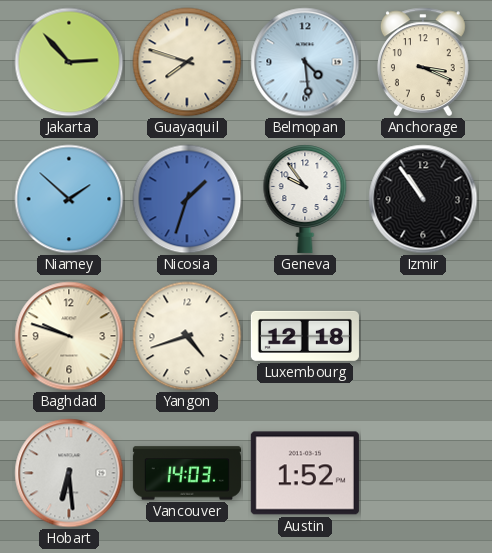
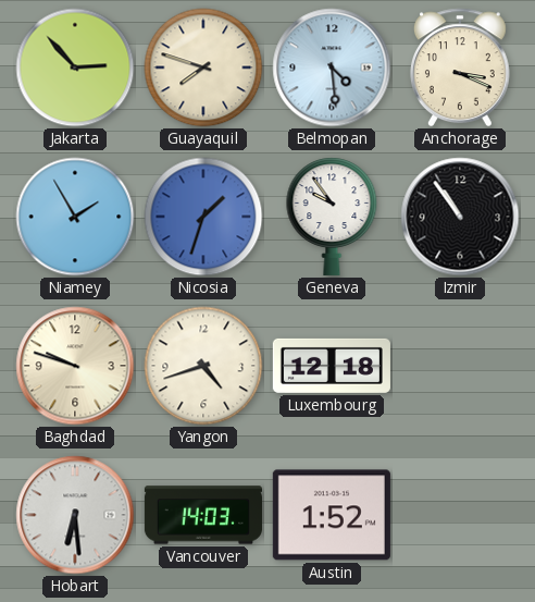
Niamey: 1:52 -> 1:55
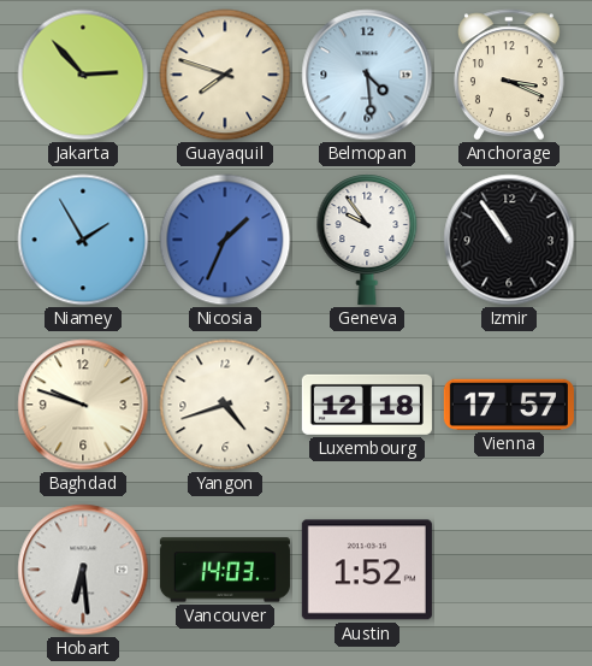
Nicosia: 1:33 -> 1:34
Vienna: none -> 17:57
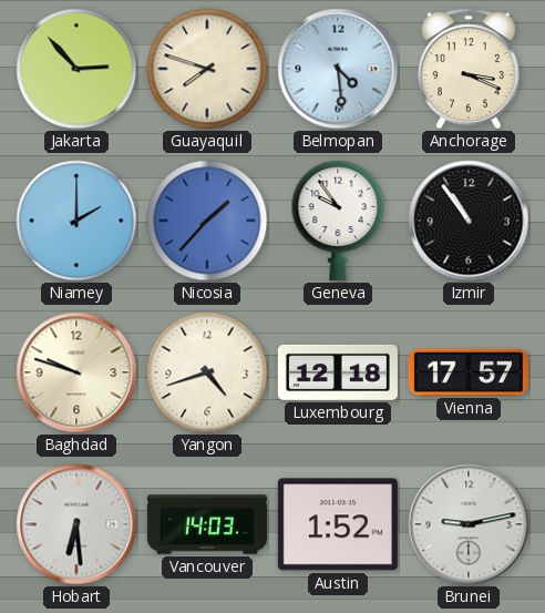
Niamey: 1:55 -> 2:00
Nicosia: 1:34 -> 1:37
Brunei: none -> 9:13
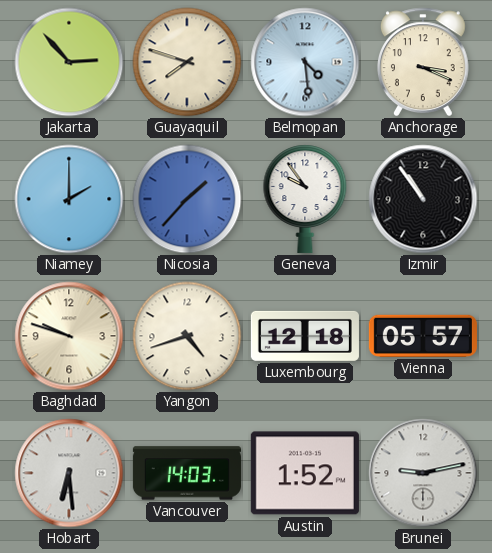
Vienna: 17:57 -> 05:57
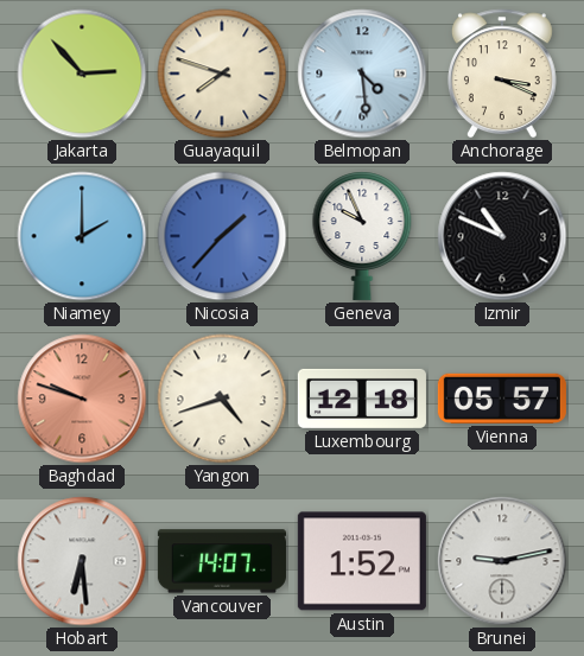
Geneva: 9:54 -> 9:56
Izmir: 10:54 -> 10:49
Baghdad dial: cream -> salmon
Vancouver: 14:03 -> 14:07
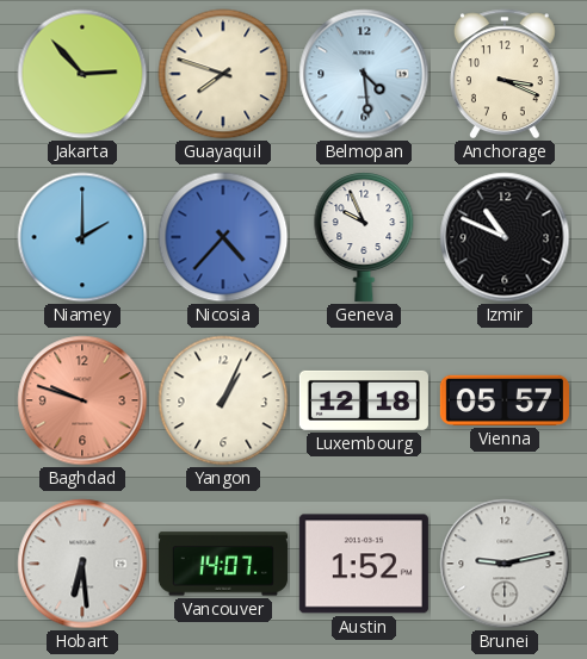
Nicosia: 1:37 -> 4:37
Yangon: 4:42 -> 1:04
